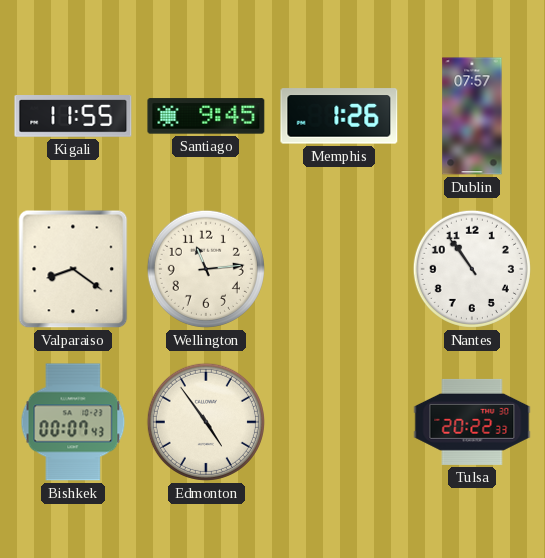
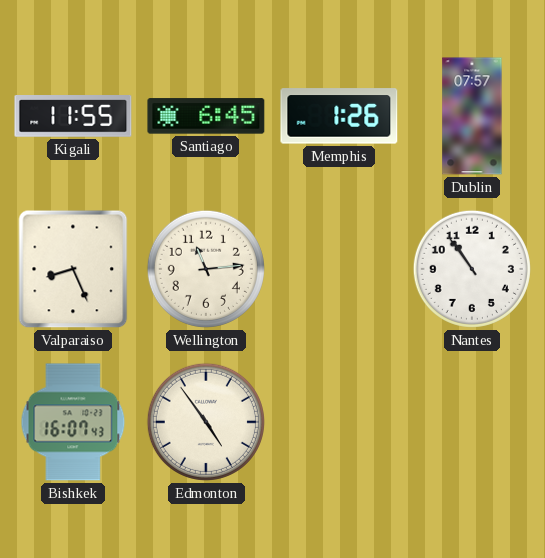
Santiago: 9:45 -> 6:45
Valparaiso: 8:21 -> 8:26
Bishkek: 00:07 -> 16:07
Tulsa: 20:22 -> none
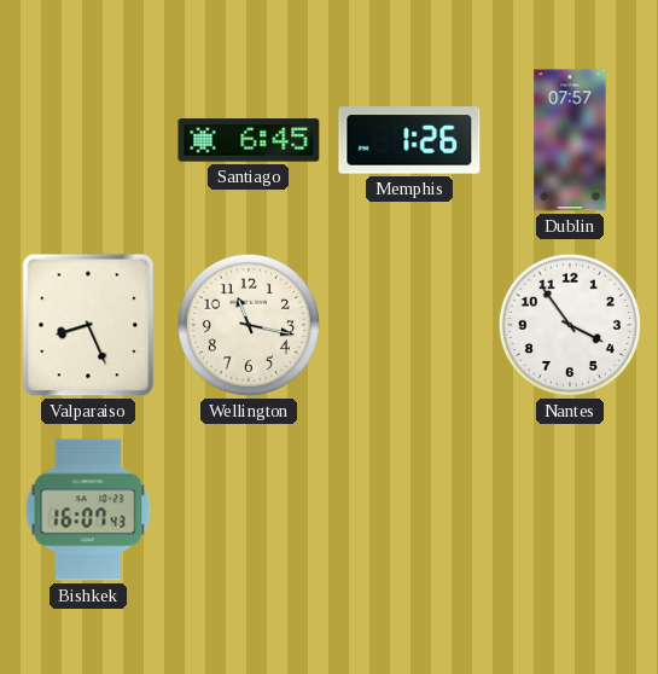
Kigali: 11:55 -> none
Wellington: 11:14 -> 11:17
Nantes: 10:54 -> 3:54
Edmonton: 4:54 -> none
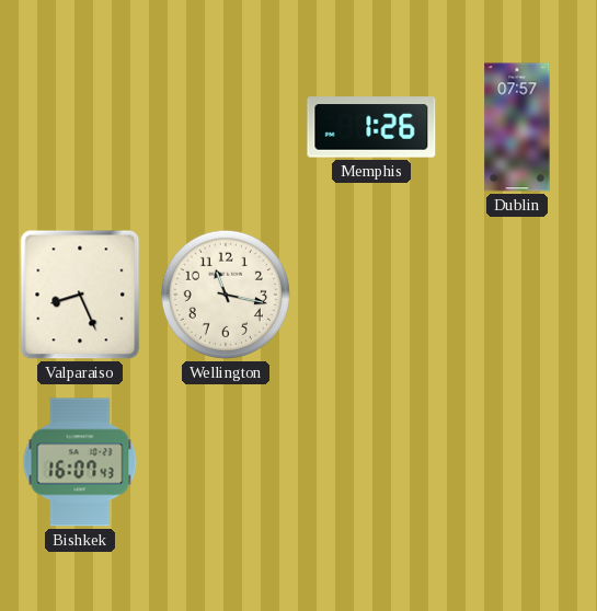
Santiago: 6:45 -> none
Nantes: 3:54 -> none
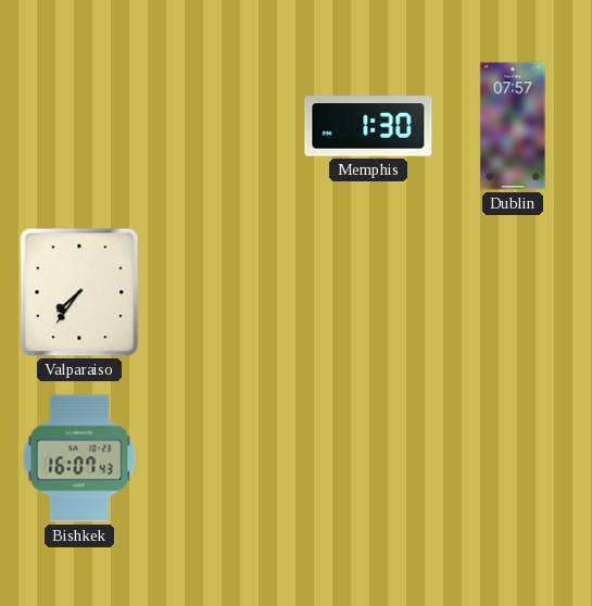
Memphis: 1:26 -> 1:30
Valparaiso: 8:26 -> 7:36
Wellington: 11:17 -> none
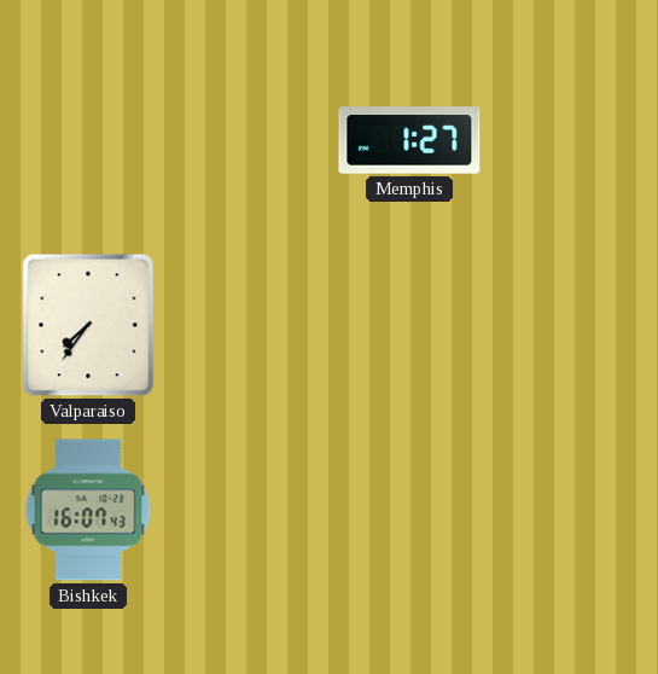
Memphis: 1:30 -> 1:27
Dublin: 07:57 -> none
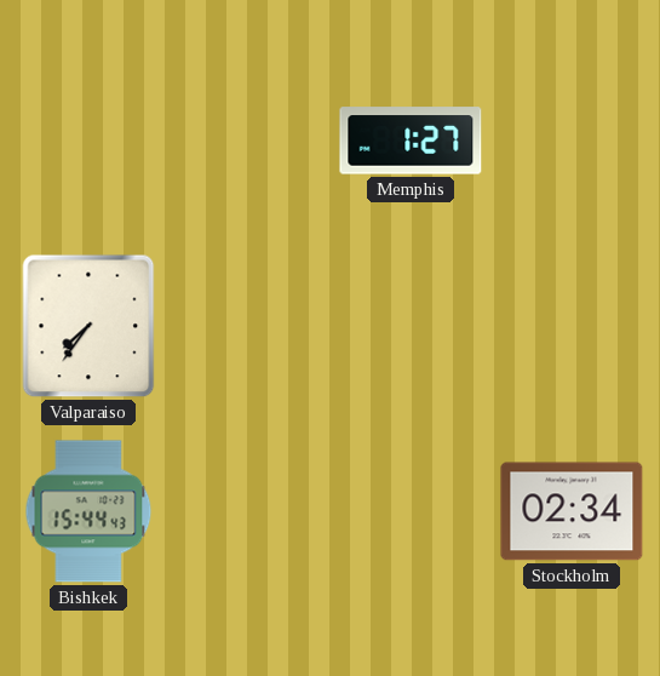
Bishkek: 16:07 -> 15:44
Stockholm: none -> 02:34
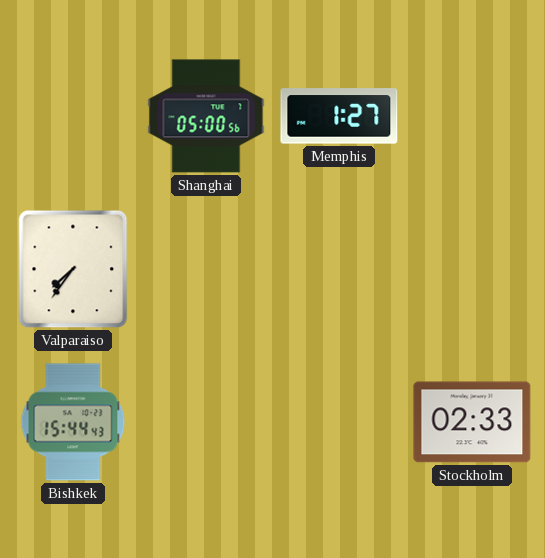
Shanghai: none -> 05:00
Stockholm: 02:34 -> 02:33
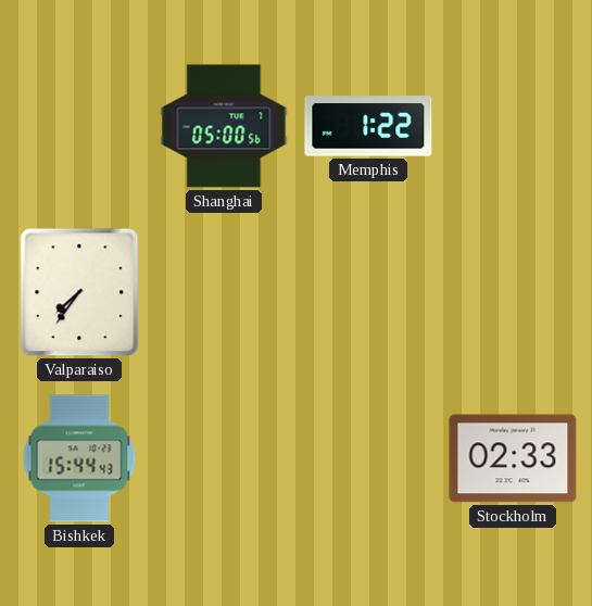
Memphis: 1:27 -> 1:22
